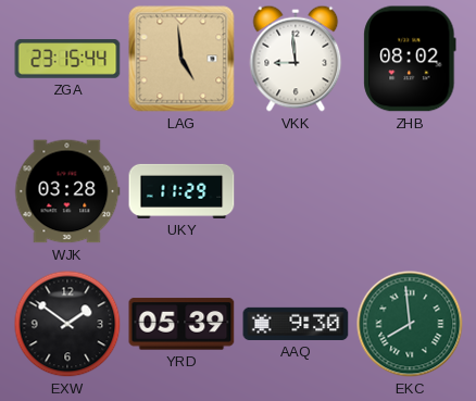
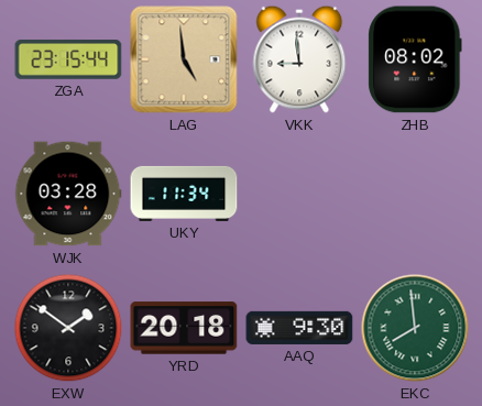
UKY: 11:29 -> 11:34
YRD: 05:39 -> 20:18
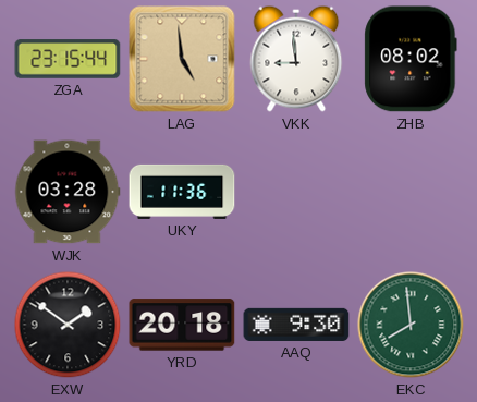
UKY: 11:34 -> 11:36
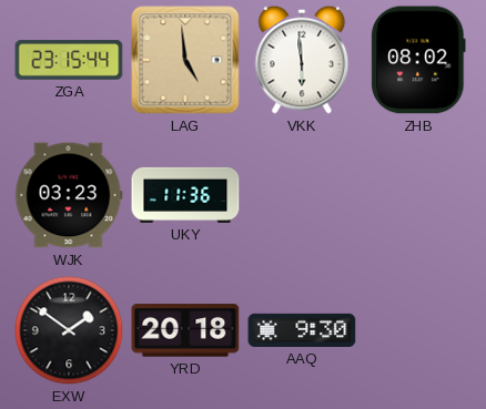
VKK: 8:59 -> 5:59
WJK: 03:28 -> 03:23
EKC: 7:59 -> none
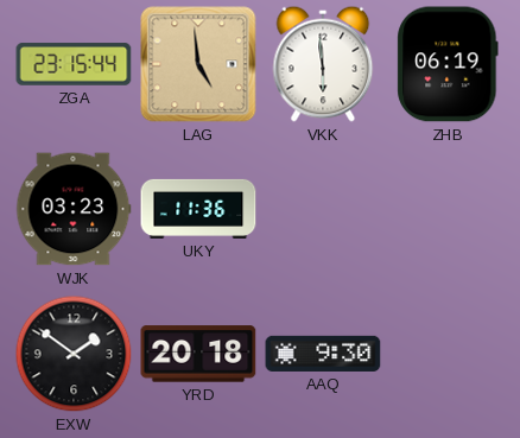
ZHB: 08:02 -> 06:19
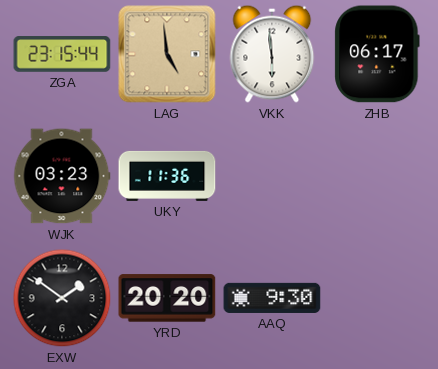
ZHB: 06:19 -> 06:17
YRD: 20:18 -> 20:20
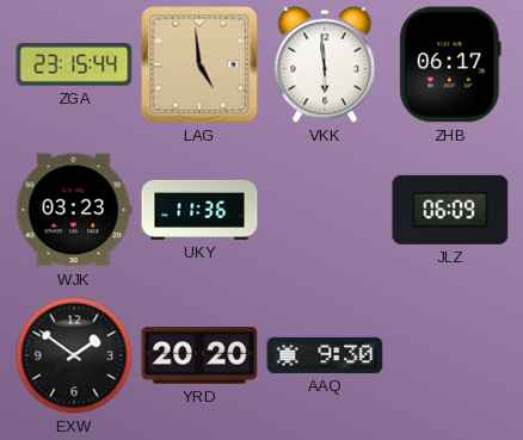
JLZ: none -> 06:09
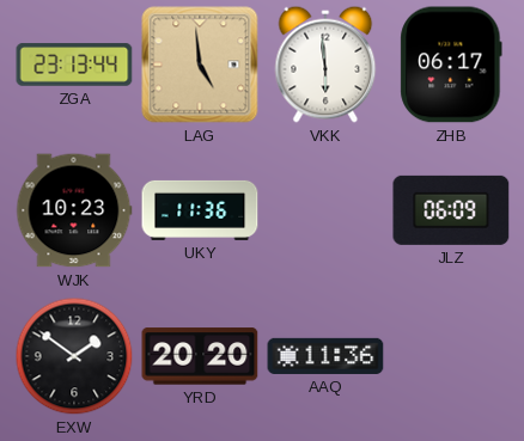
ZGA: 23:15 -> 23:13
WJK: 03:23 -> 10:23
AAQ: 9:30 -> 11:36
